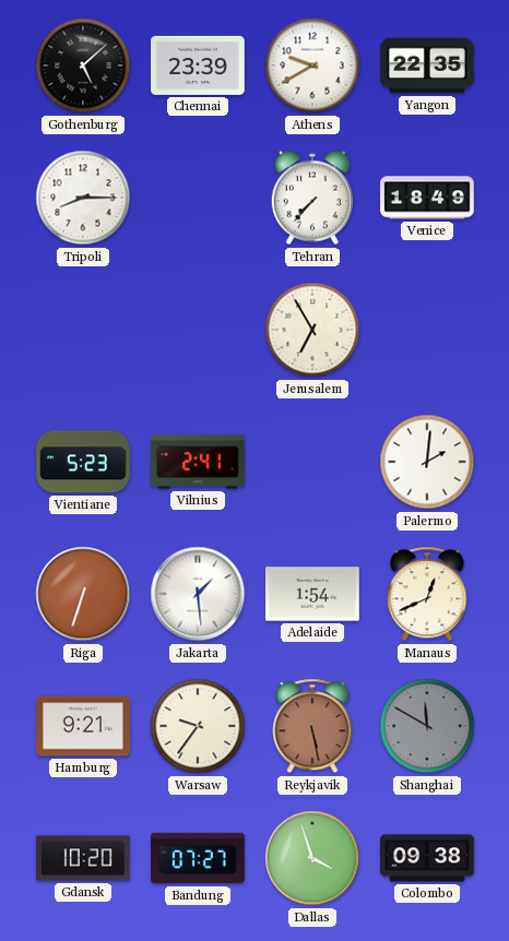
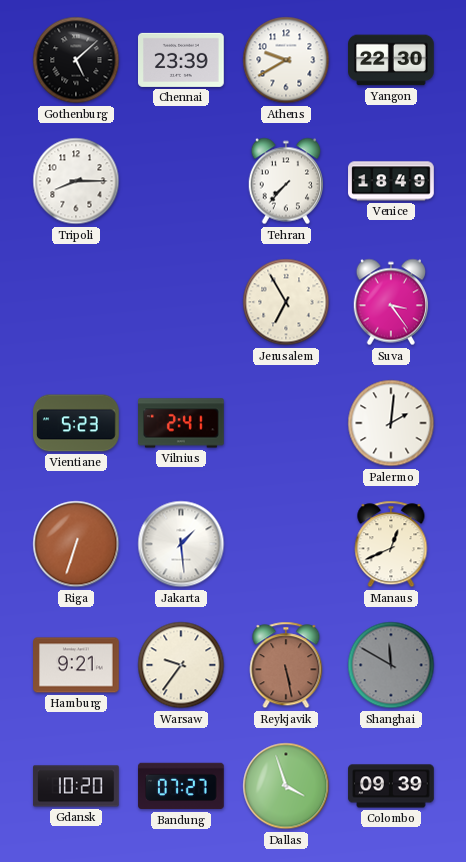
Yangon: 22:35 -> 22:30
Suva: none -> 3:24
Adelaide: 1:54 -> none
Colombo: 09:38 -> 09:39
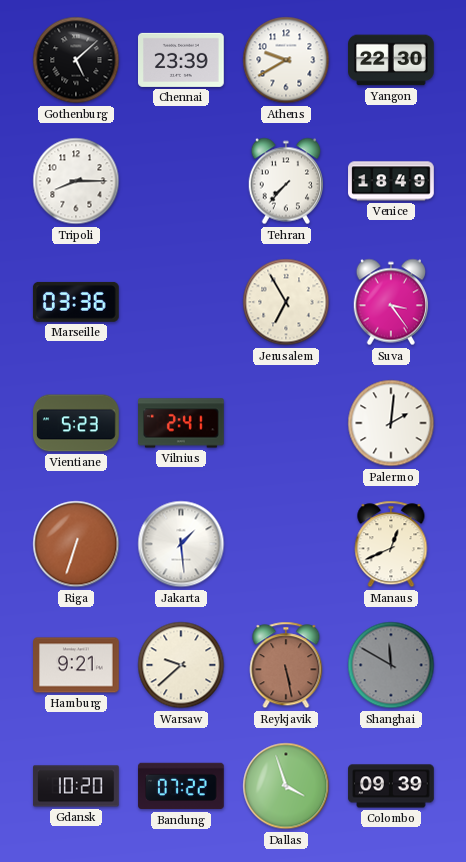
Marseille: none -> 03:36
Warsaw: 9:36 -> 9:38
Bandung: 07:27 -> 07:22
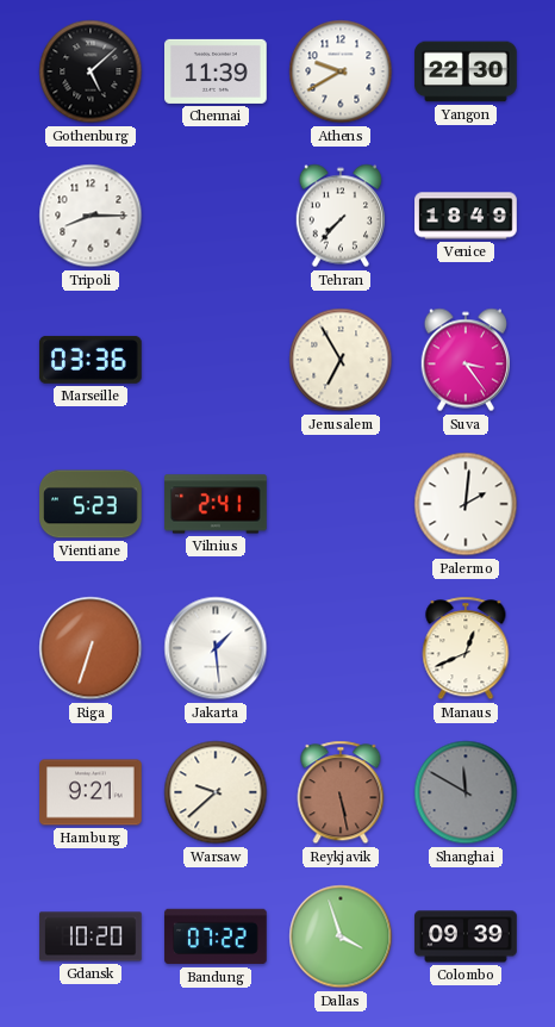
Chennai: 23:39 -> 11:39
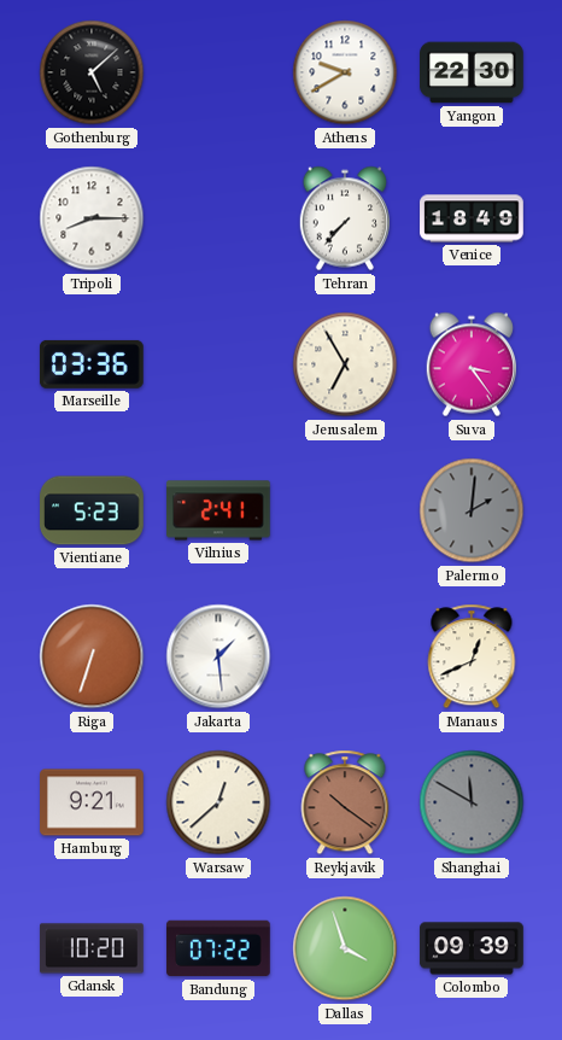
Chennai: 11:39 -> none
Palermo dial: white -> grey
Warsaw: 9:38 -> 12:38
Reykjavik: 5:28 -> 10:21
